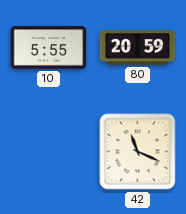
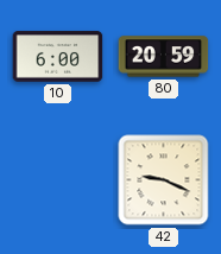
10: 5:55 -> 6:00
42: 11:19 -> 9:19
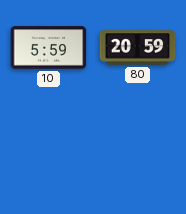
10: 6:00 -> 5:59
42: 9:19 -> none
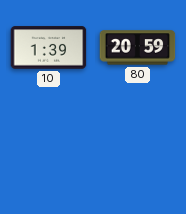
10: 5:59 -> 1:39
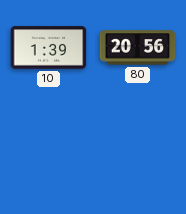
80: 20:59 -> 20:56
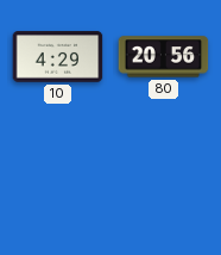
10: 1:39 -> 4:29
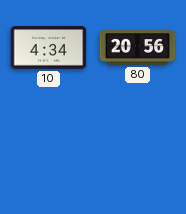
10: 4:29 -> 4:34
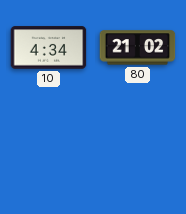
80: 20:56 -> 21:02
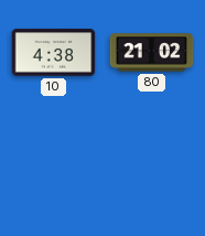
10: 4:34 -> 4:38
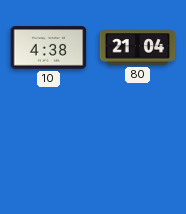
80: 21:02 -> 21:04
